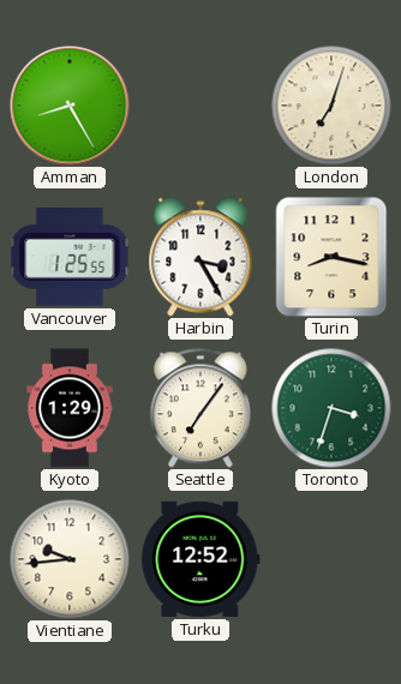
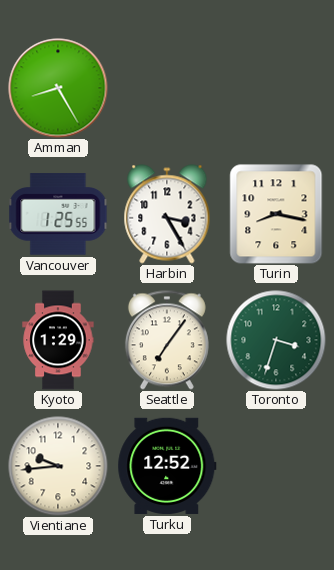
London: 7:03 -> none
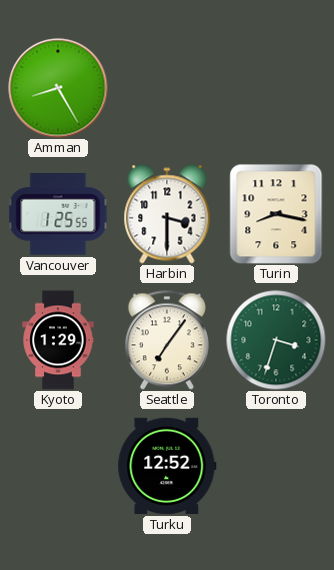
Harbin: 3:25 -> 3:30
Vientiane: 9:44 -> none
